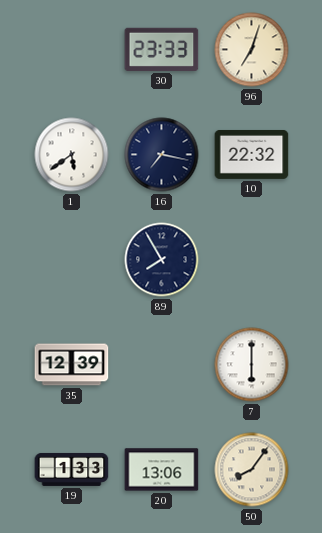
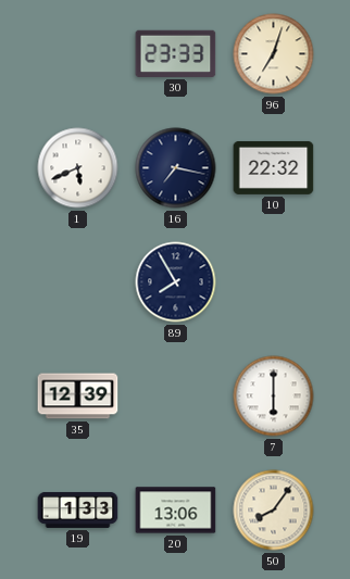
1: 5:39 -> 5:41
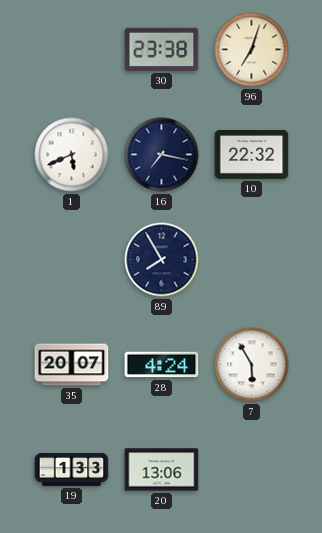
30: 23:33 -> 23:38
35: 12:39 -> 20:07
28: none -> 4:24
7: 6:00 -> 5:55
50: 8:06 -> none
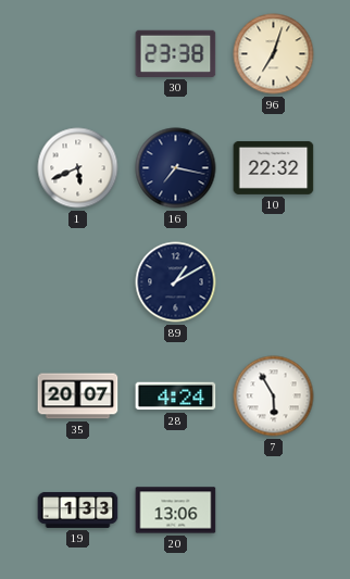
89: 7:55 -> 1:10
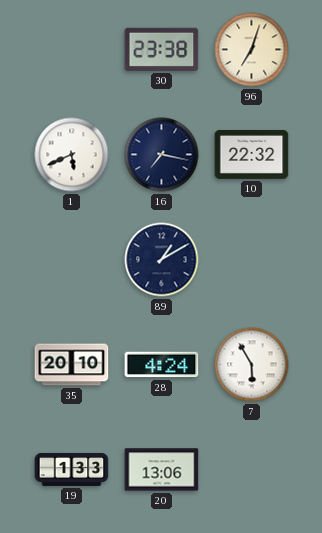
35: 20:07 -> 20:10
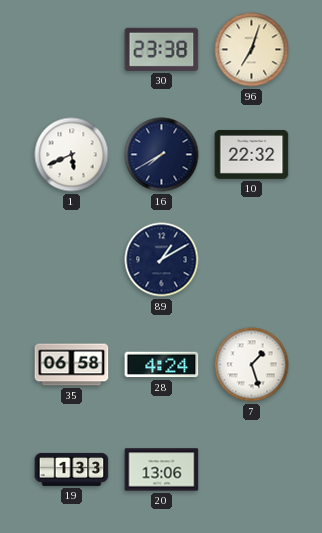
16: 7:17 -> 7:40
35: 20:10 -> 06:58
7: 5:55 -> 1:27
